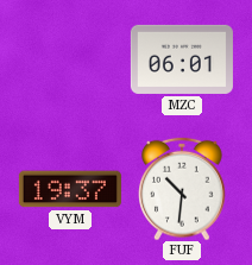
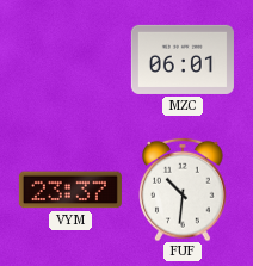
VYM: 19:37 -> 23:37
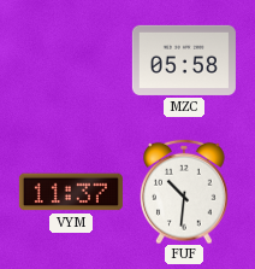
MZC: 06:01 -> 05:58
VYM: 23:37 -> 11:37
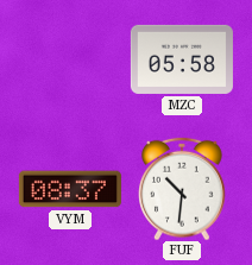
VYM: 11:37 -> 08:37
